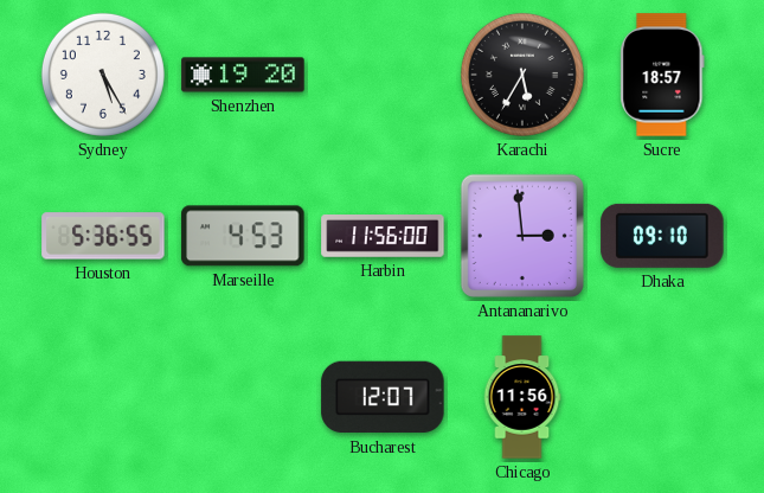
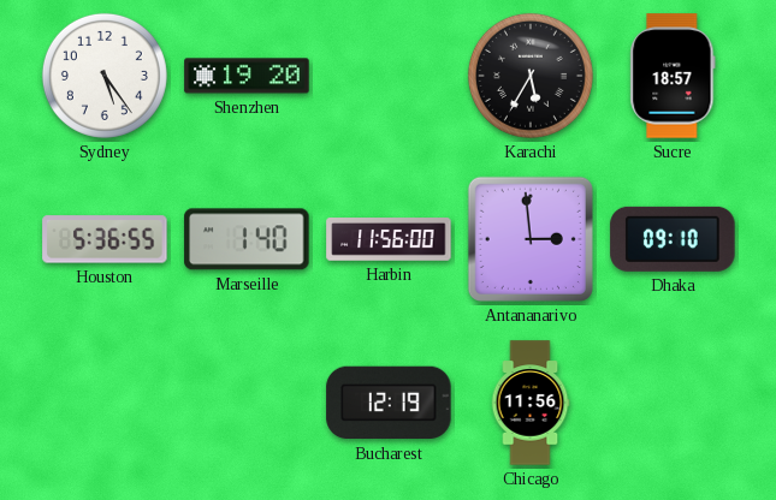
Sydney: 5:25 -> 5:24
Marseille: 4:53 -> 1:40
Bucharest: 12:07 -> 12:19
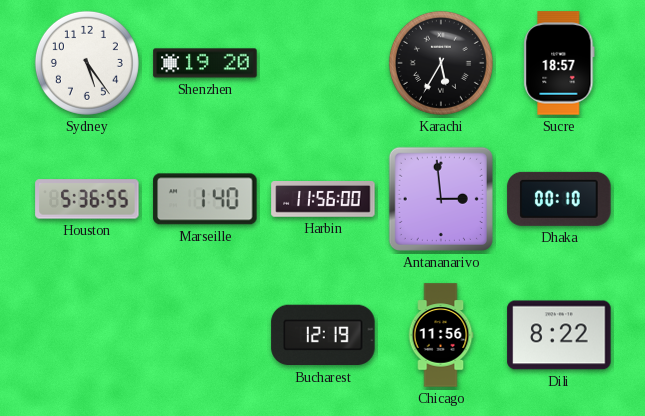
Dhaka: 09:10 -> 00:10
Dili: none -> 8:22
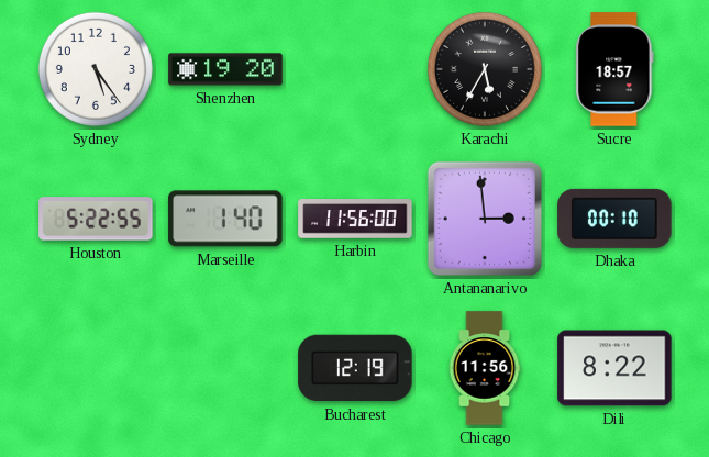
Houston: 5:36 -> 5:22
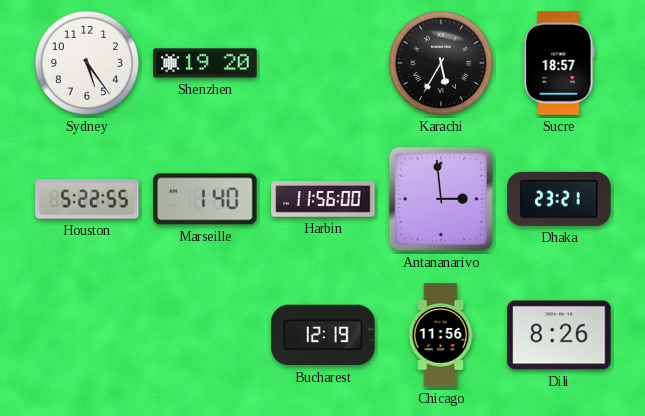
Dhaka: 00:10 -> 23:21
Dili: 8:22 -> 8:26
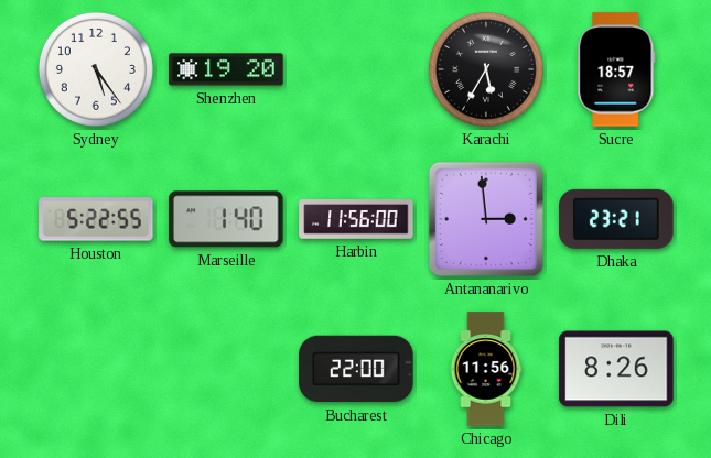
Bucharest: 12:19 -> 22:00
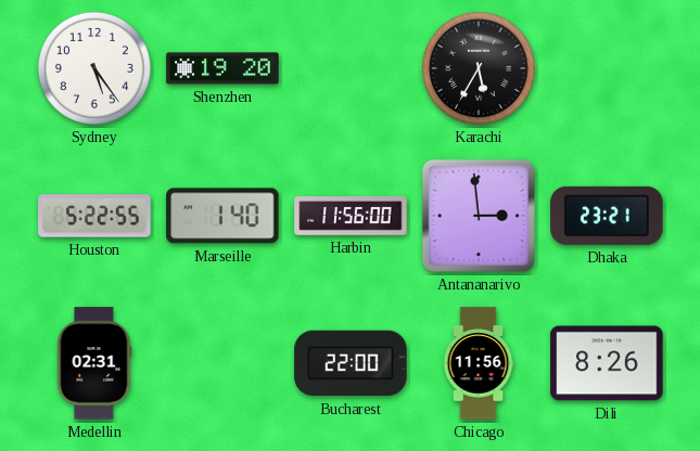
Sucre: 18:57 -> none
Medellin: none -> 02:31
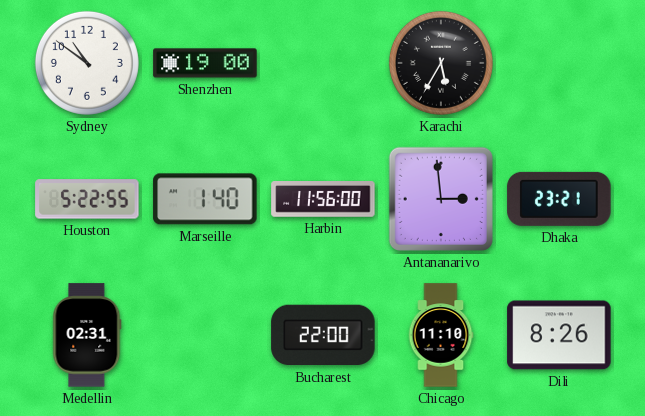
Sydney: 5:24 -> 10:51
Shenzhen: 19:20 -> 19:00
Chicago: 11:56 -> 11:10
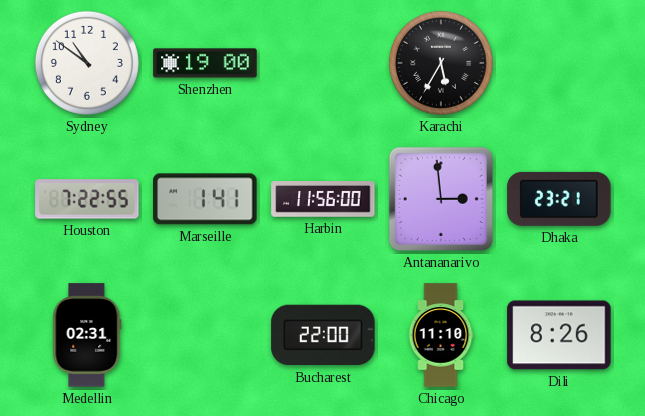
Houston: 5:22 -> 7:22
Marseille: 1:40 -> 1:41
